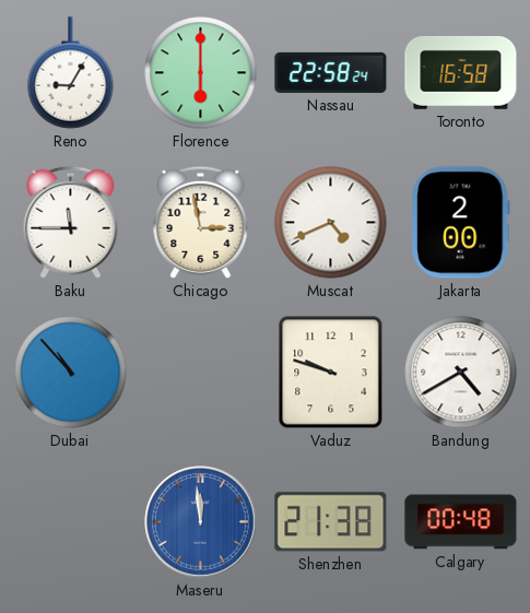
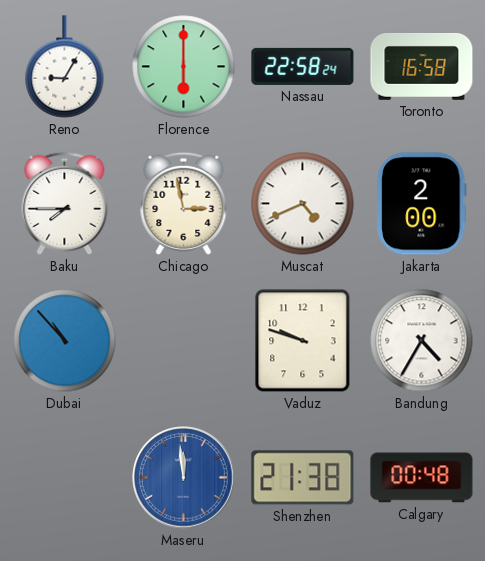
Baku: 11:45 -> 7:45
Bandung: 4:40 -> 4:35
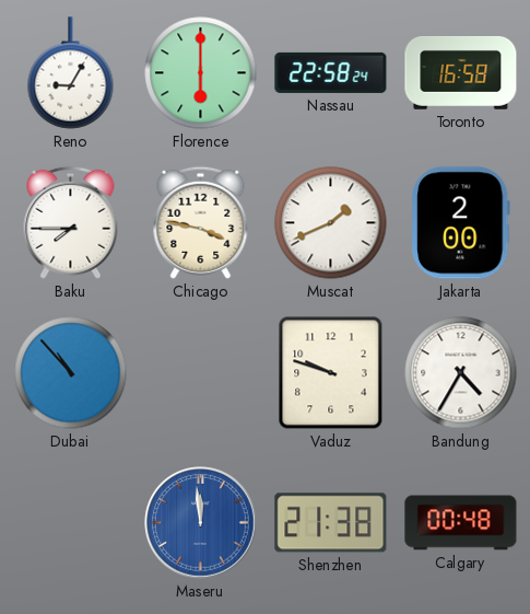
Chicago: 2:58 -> 3:47
Muscat: 4:41 -> 1:41
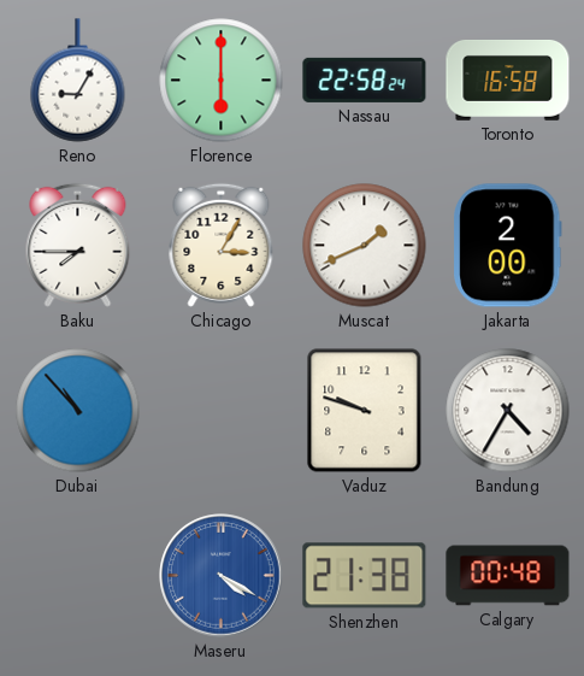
Chicago: 3:47 -> 3:05
Maseru: 11:59 -> 4:20
